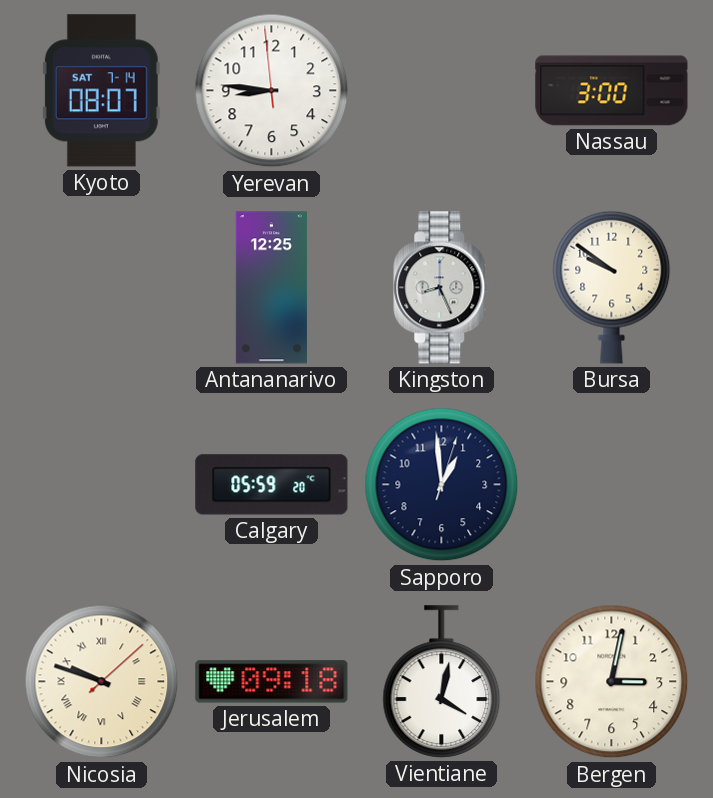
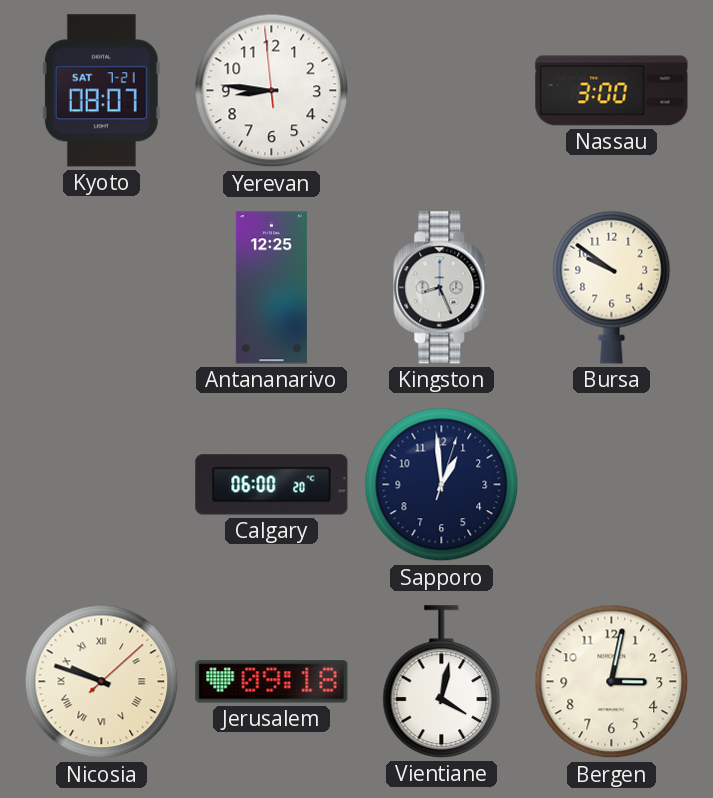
Kyoto date: SAT 7-14 -> SAT 7-21
Calgary: 05:59 -> 06:00
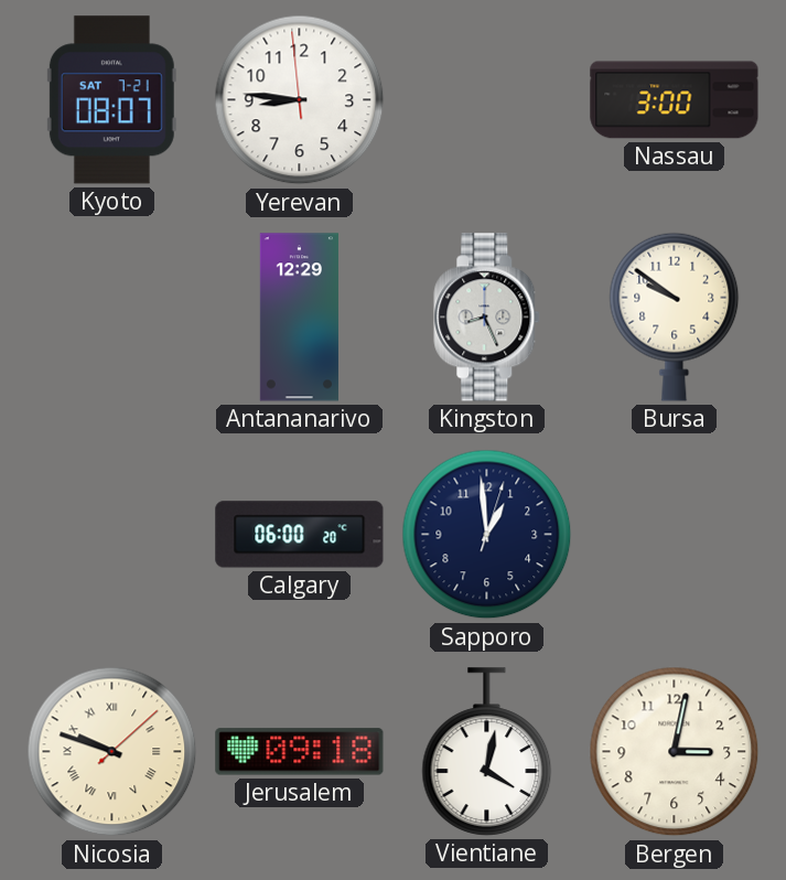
Antananarivo: 12:25 -> 12:29
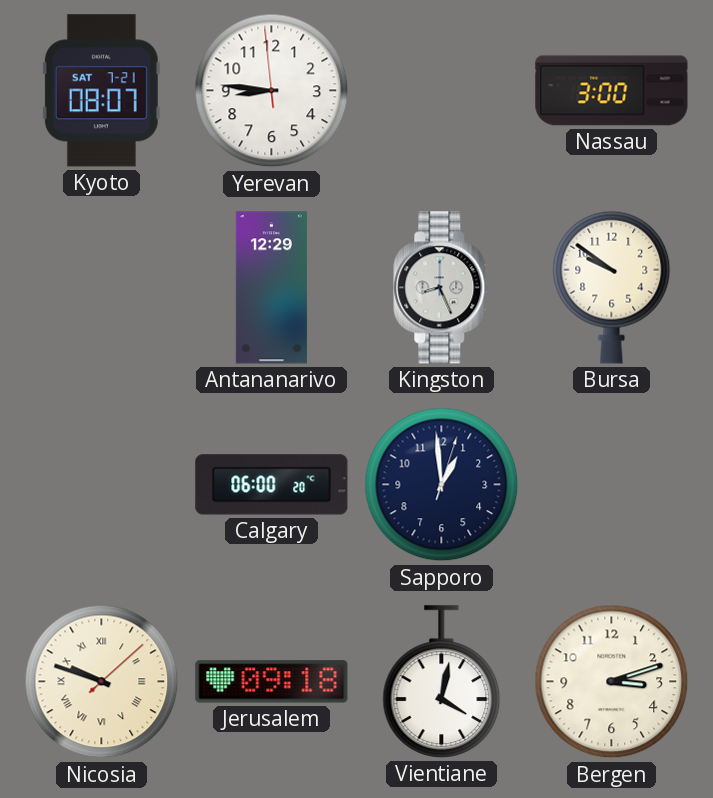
Bergen: 3:02 -> 3:12
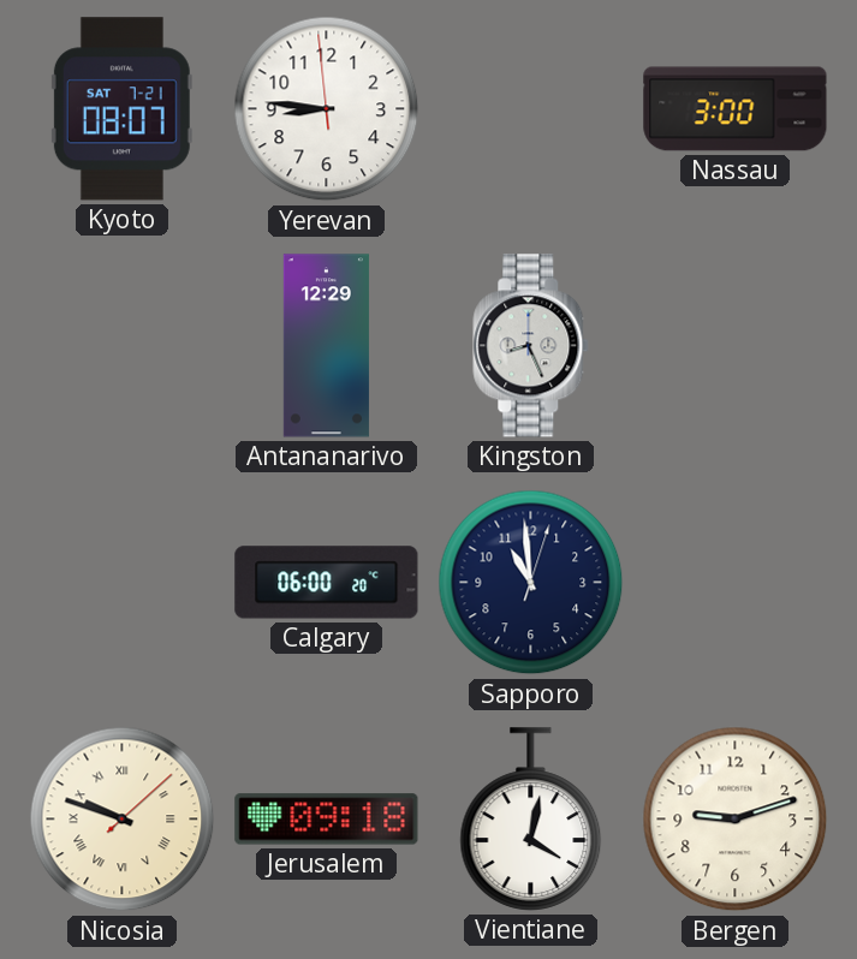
Bursa: 9:51 -> none
Sapporo: 12:59 -> 10:59
Bergen: 3:12 -> 9:12
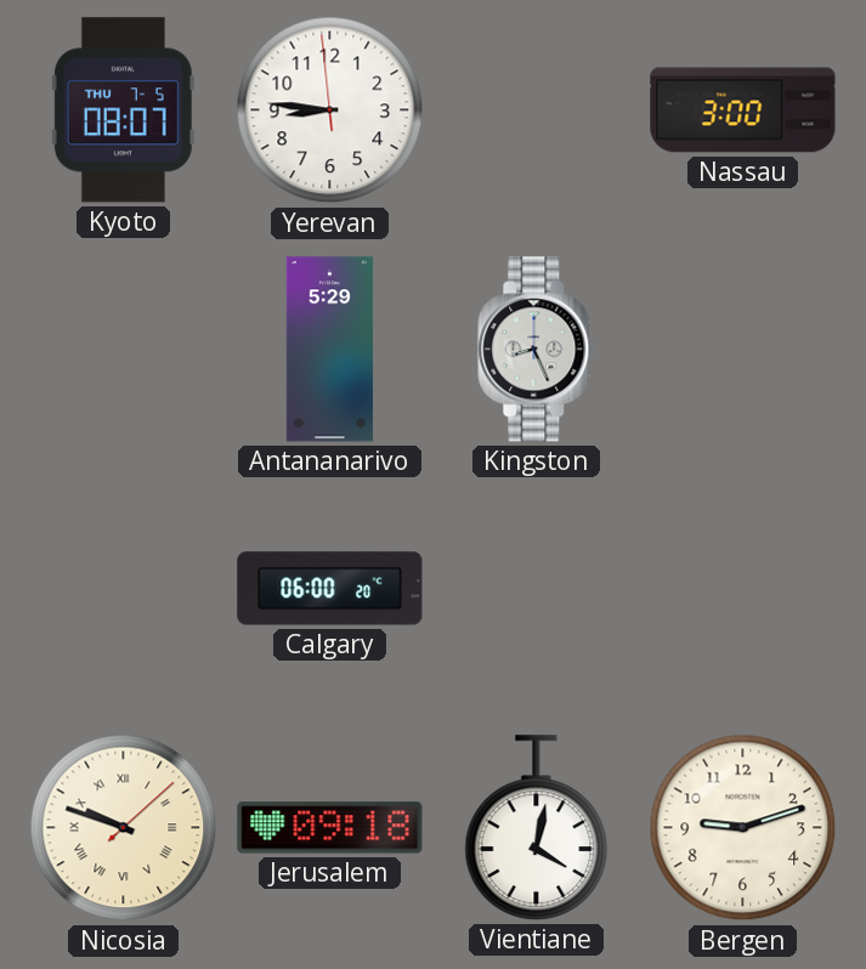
Kyoto date: SAT 7-21 -> THU 7-5
Antananarivo: 12:29 -> 5:29
Sapporo: 10:59 -> none
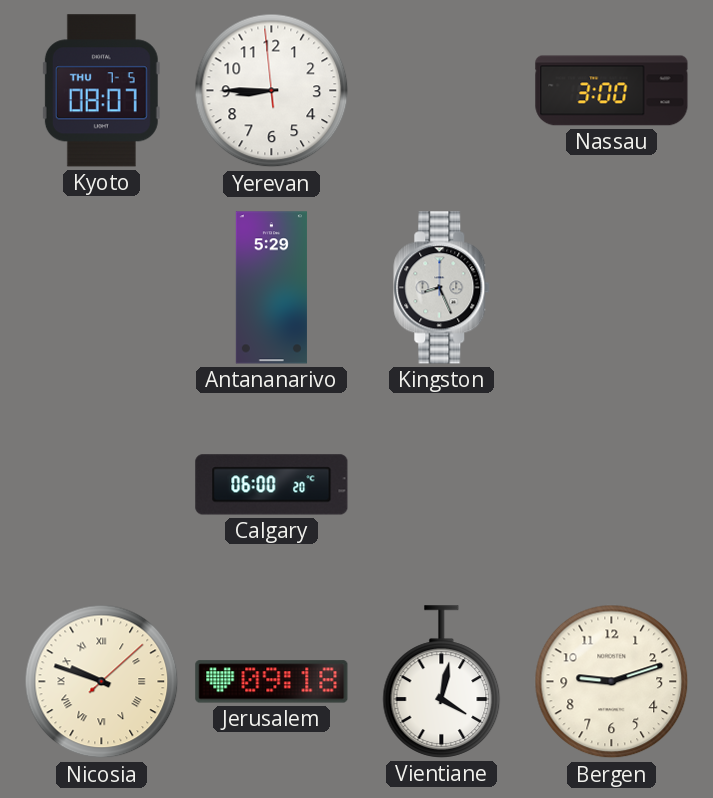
Yerevan: 8:45 -> 8:44
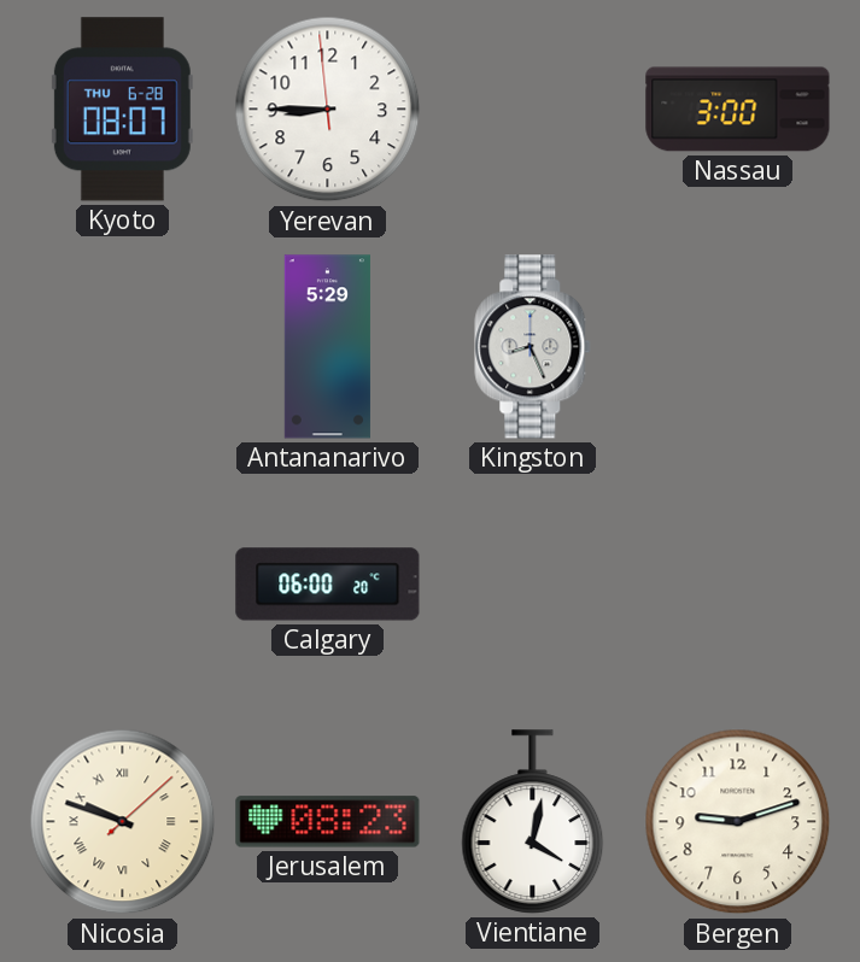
Kyoto date: THU 7-5 -> THU 6-28
Jerusalem: 09:18 -> 08:23
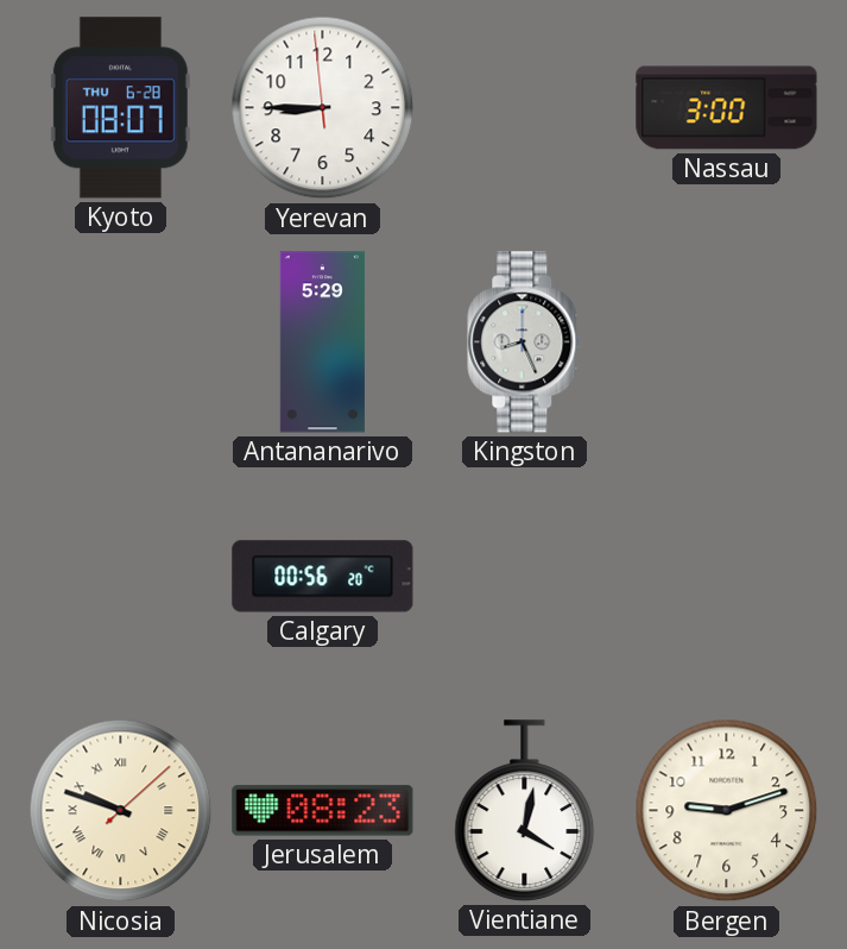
Calgary: 06:00 -> 00:56
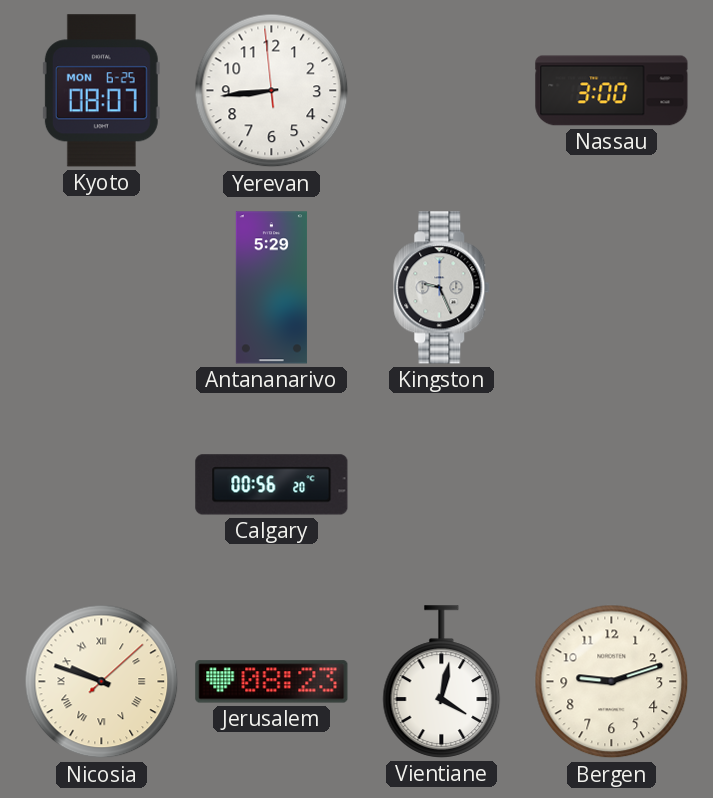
Kyoto date: THU 6-28 -> MON 6-25
Yerevan: 8:44 -> 8:43
Kingston: 8:26 -> 9:26
